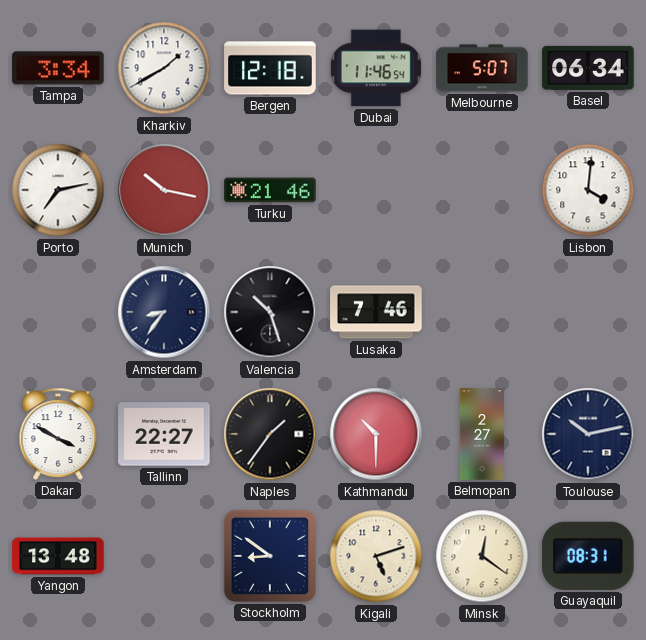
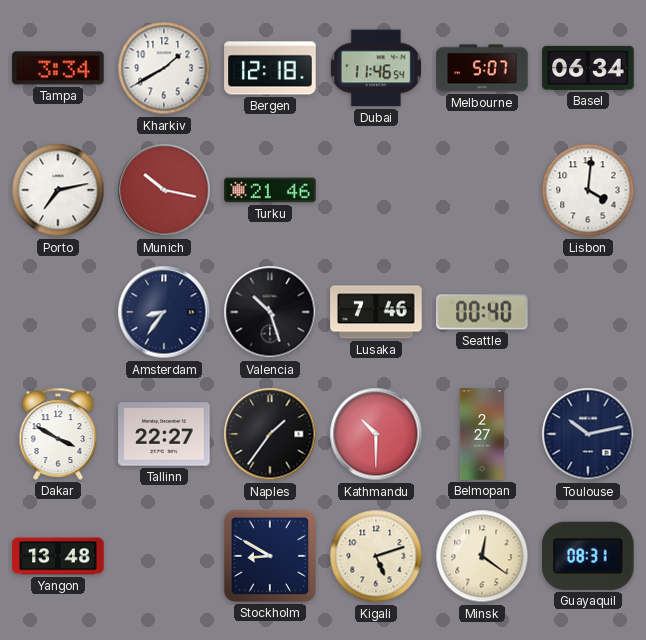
Seattle: none -> 00:40
Stockholm: 8:51 -> 8:50
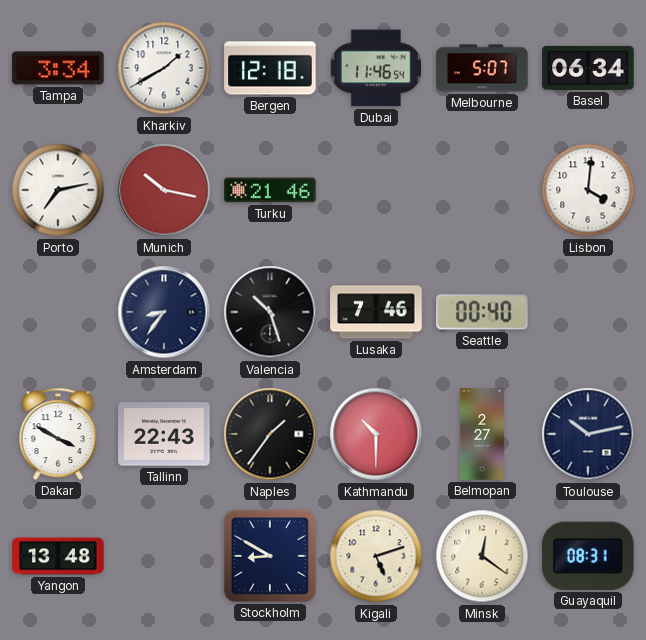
Tallinn: 22:27 -> 22:43
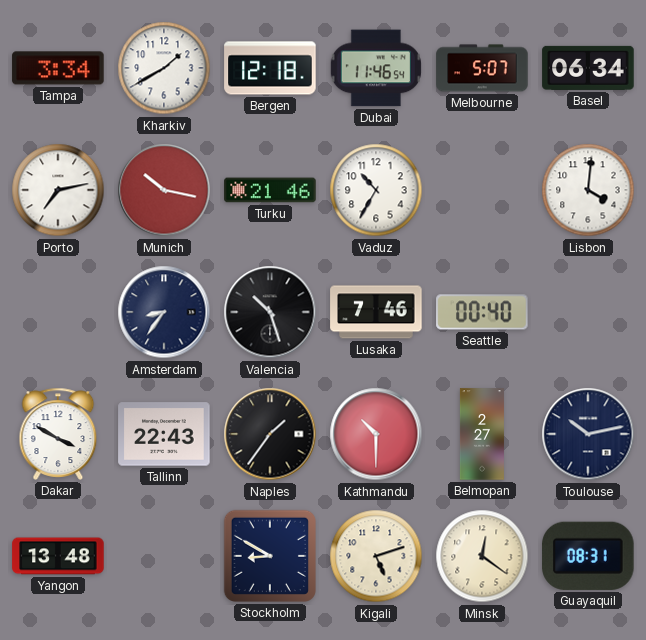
Vaduz: none -> 10:35
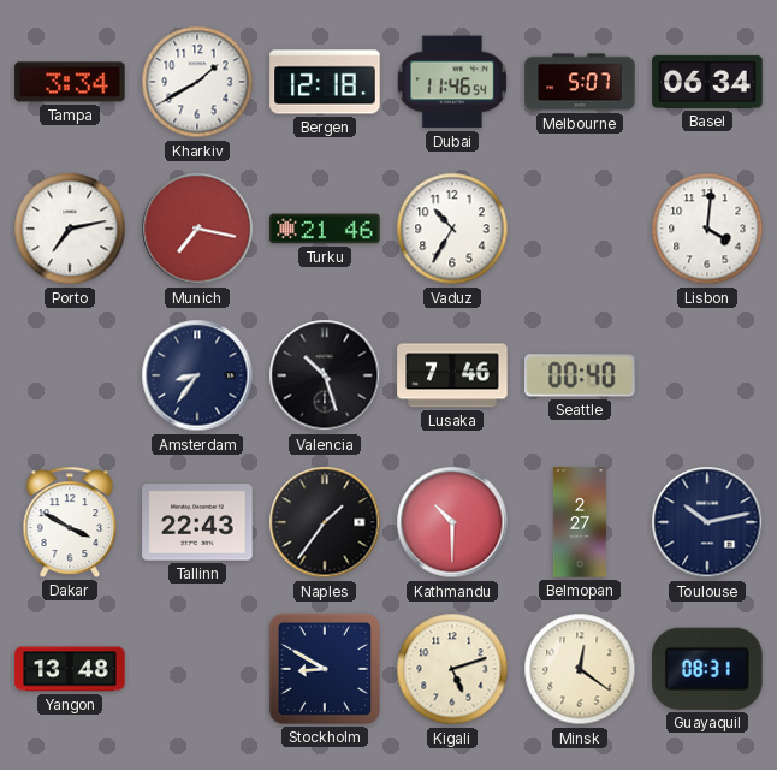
Munich: 10:17 -> 7:17
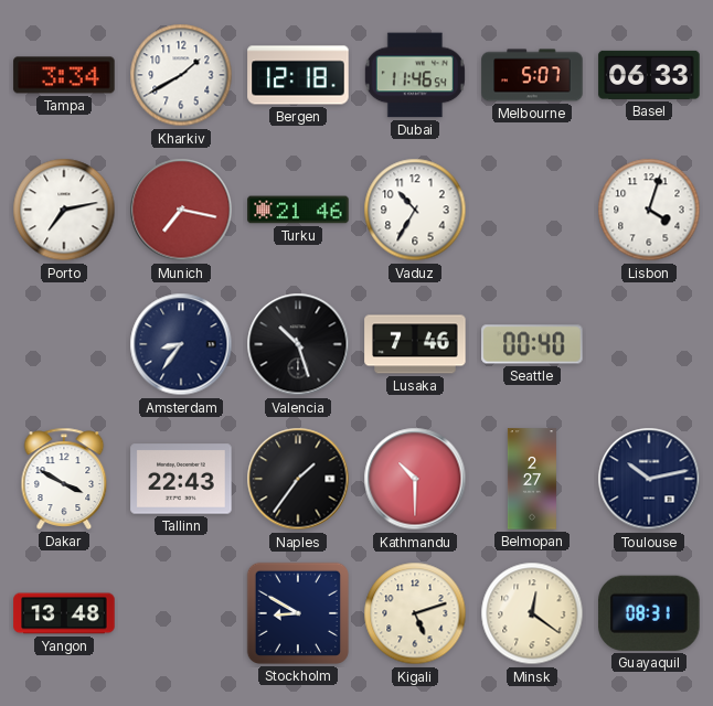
Basel: 06:34 -> 06:33
Lisbon: 4:01 -> 4:03
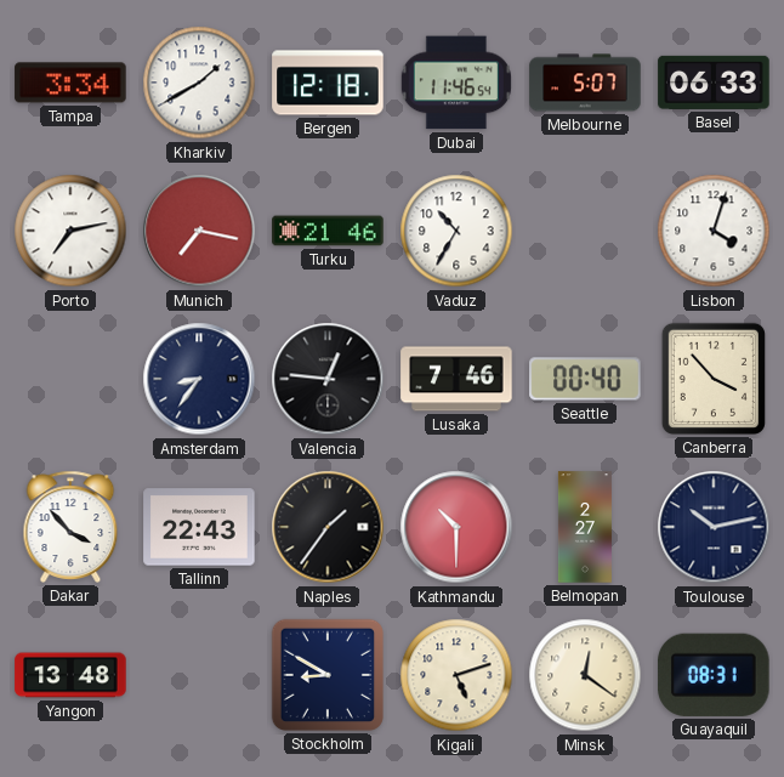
Valencia: 10:27 -> 12:46
Canberra: none -> 3:53
Dakar: 3:50 -> 3:53
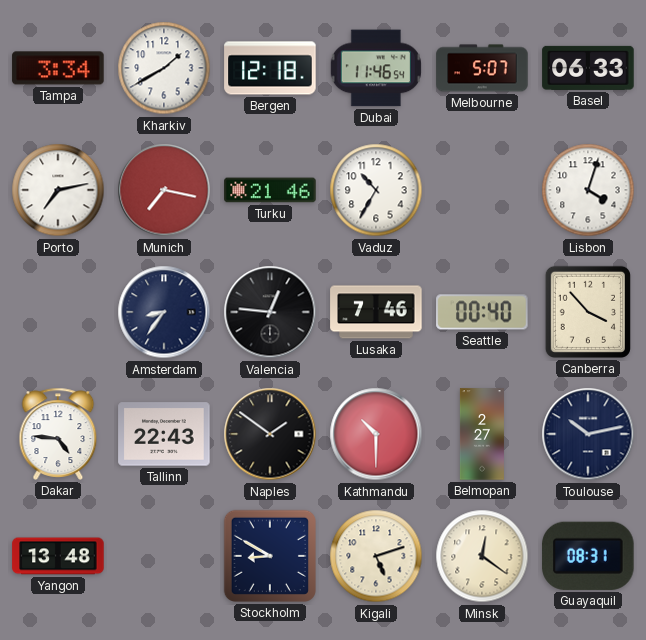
Dakar: 3:53 -> 4:46
Naples: 1:36 -> 1:51
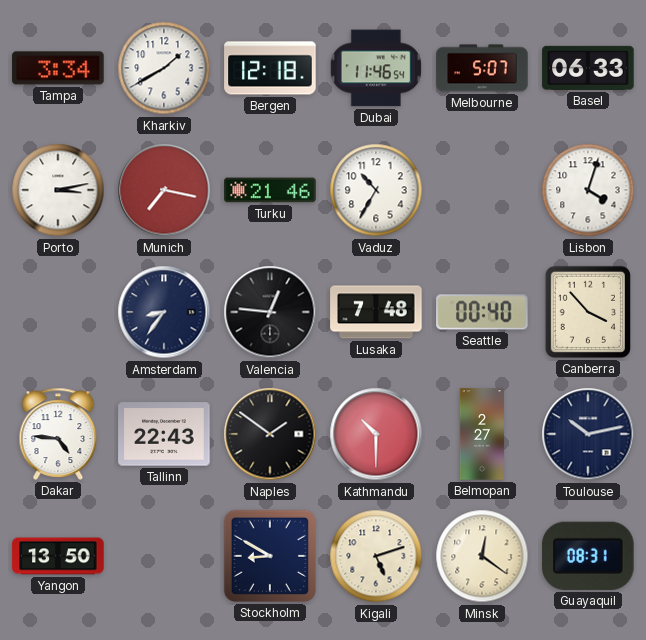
Porto: 7:13 -> 3:13
Lusaka: 7:46 -> 7:48
Yangon: 13:48 -> 13:50
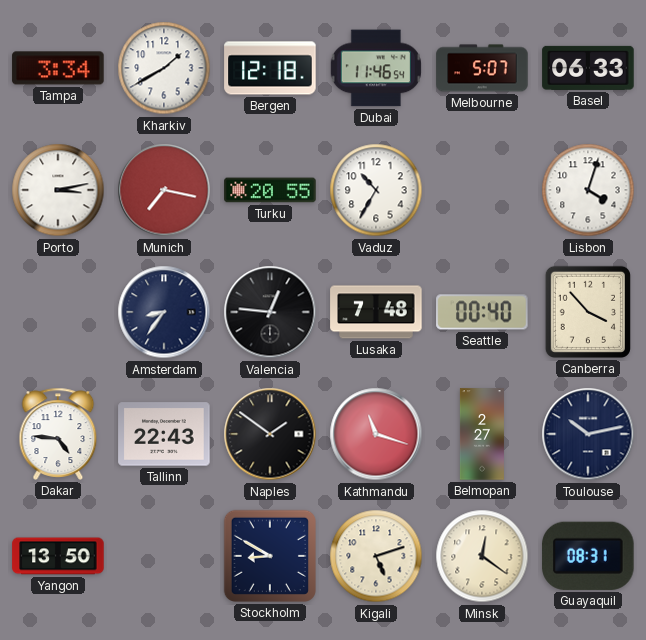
Turku: 21:46 -> 20:55
Kathmandu: 10:30 -> 11:18
